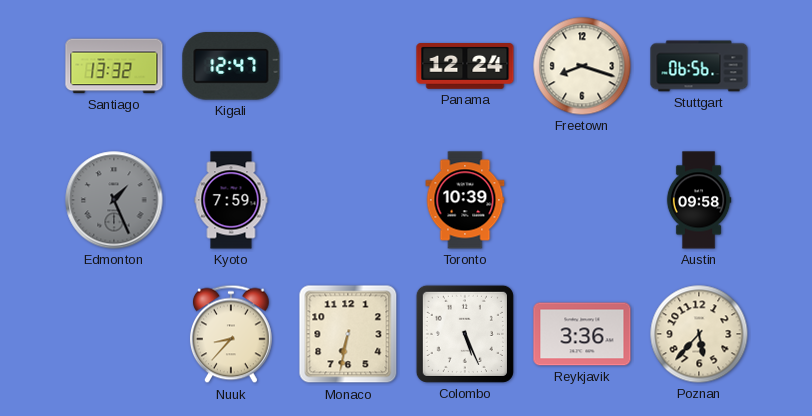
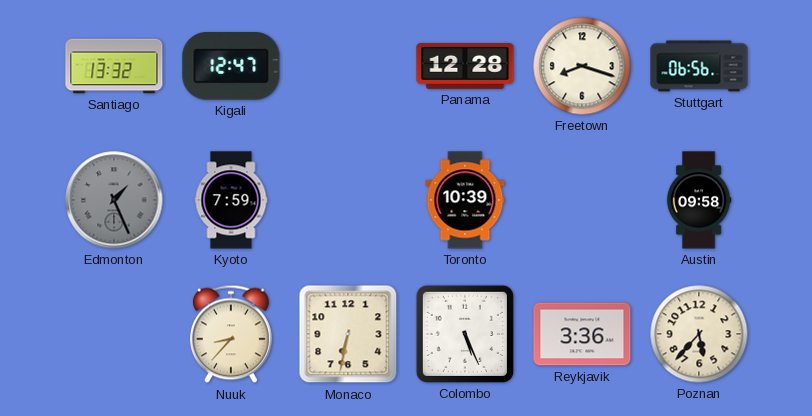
Panama: 12:24 -> 12:28
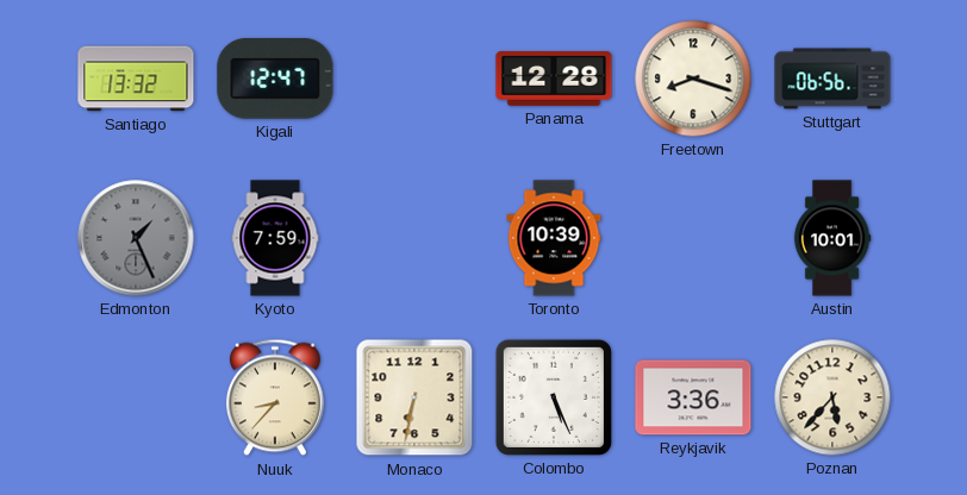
Austin: 09:58 -> 10:01
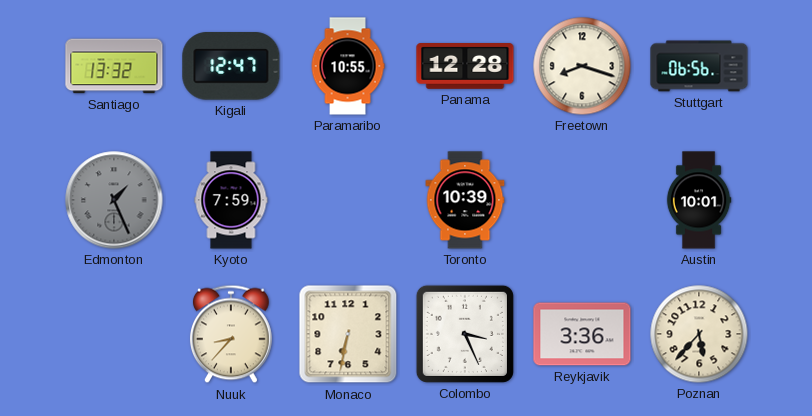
Paramaribo: none -> 10:55
Colombo: 5:26 -> 3:26
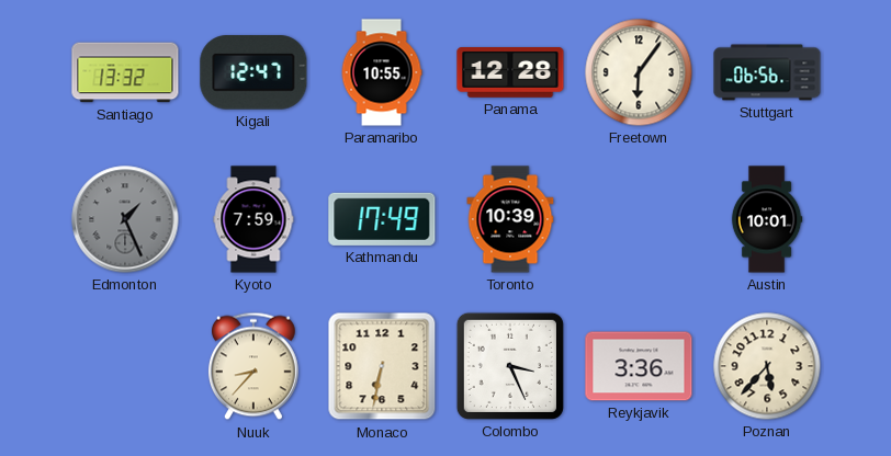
Freetown: 8:18 -> 6:06
Kathmandu: none -> 17:49
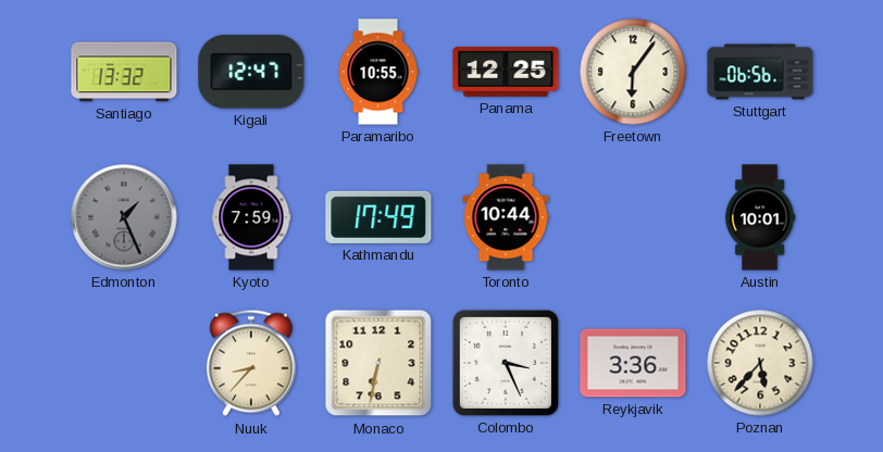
Panama: 12:28 -> 12:25
Toronto: 10:39 -> 10:44
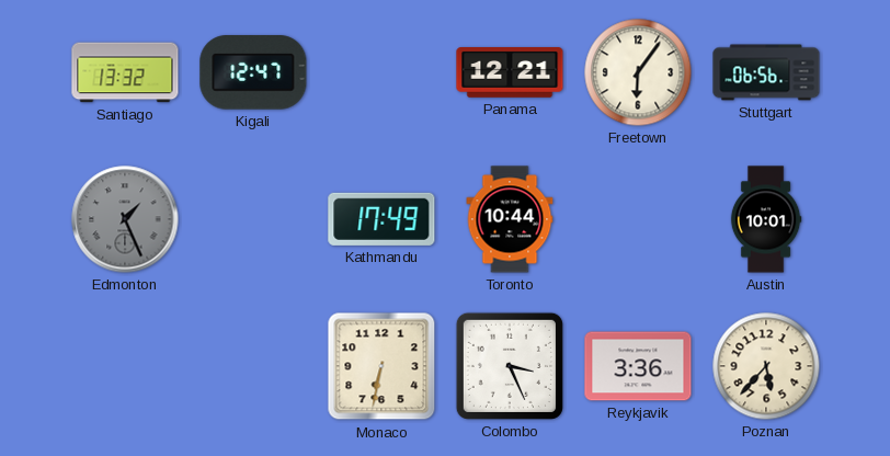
Paramaribo: 10:55 -> none
Panama: 12:25 -> 12:21
Kyoto: 7:59 -> none
Nuuk: 8:37 -> none
